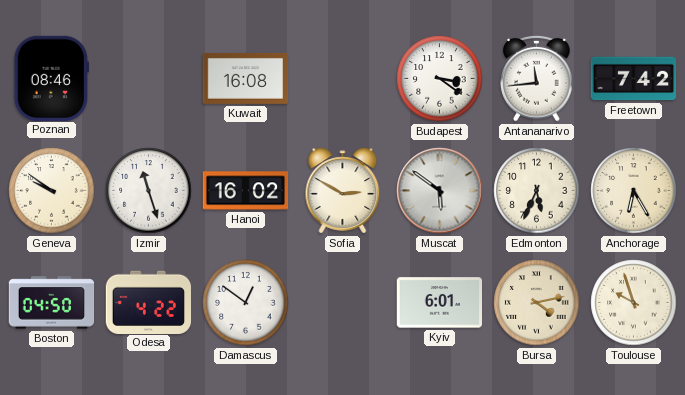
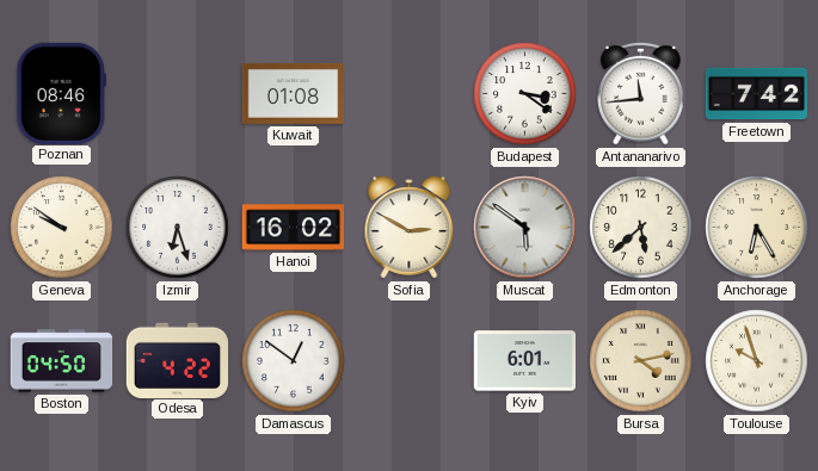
Kuwait: 16:08 -> 01:08
Izmir: 11:27 -> 6:27
Edmonton: 5:34 -> 5:38
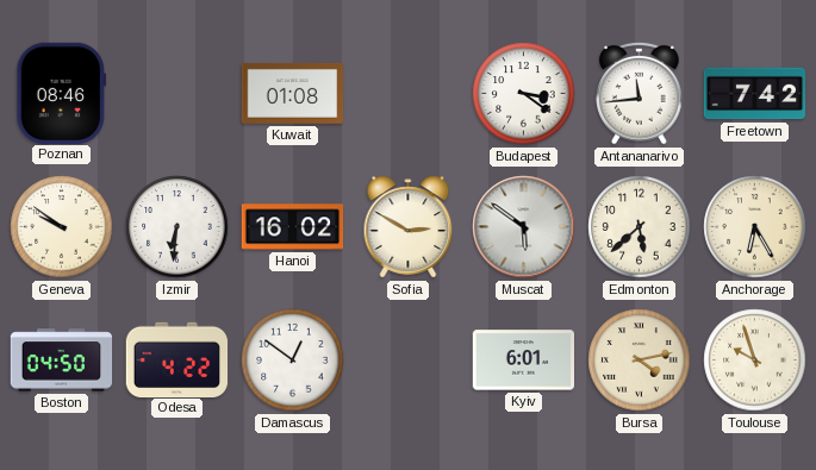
Izmir: 6:27 -> 6:31
